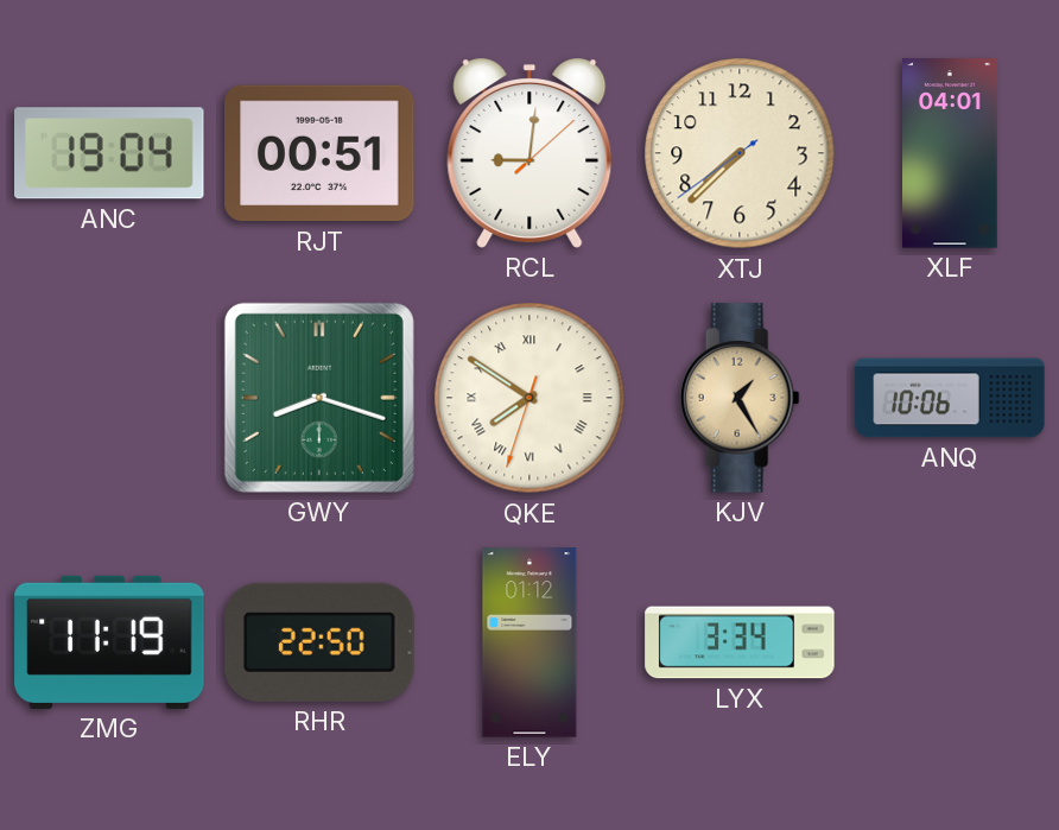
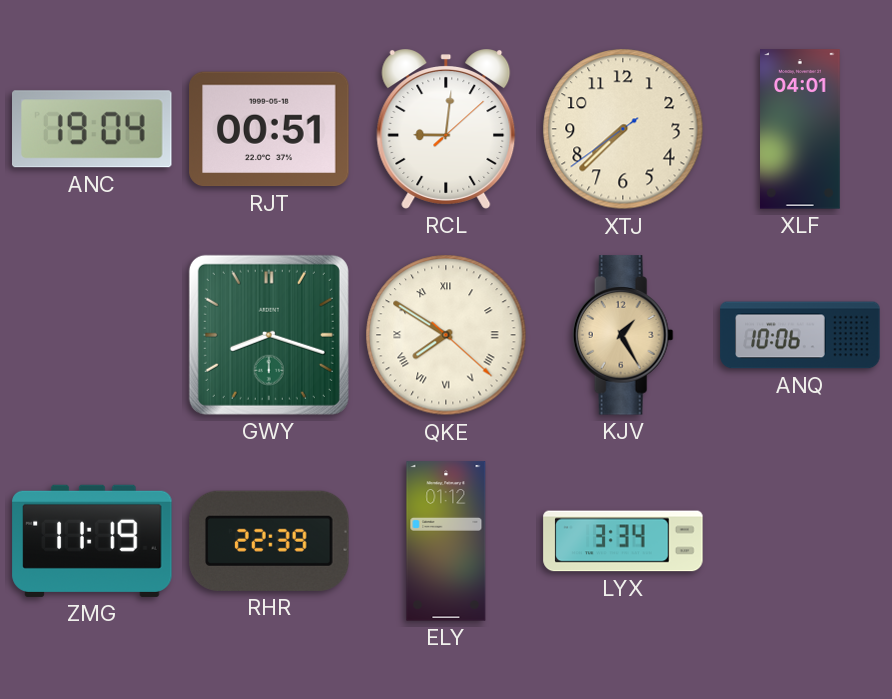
QKE: 7:50:33 -> 7:50:22
RHR: 22:50 -> 22:39
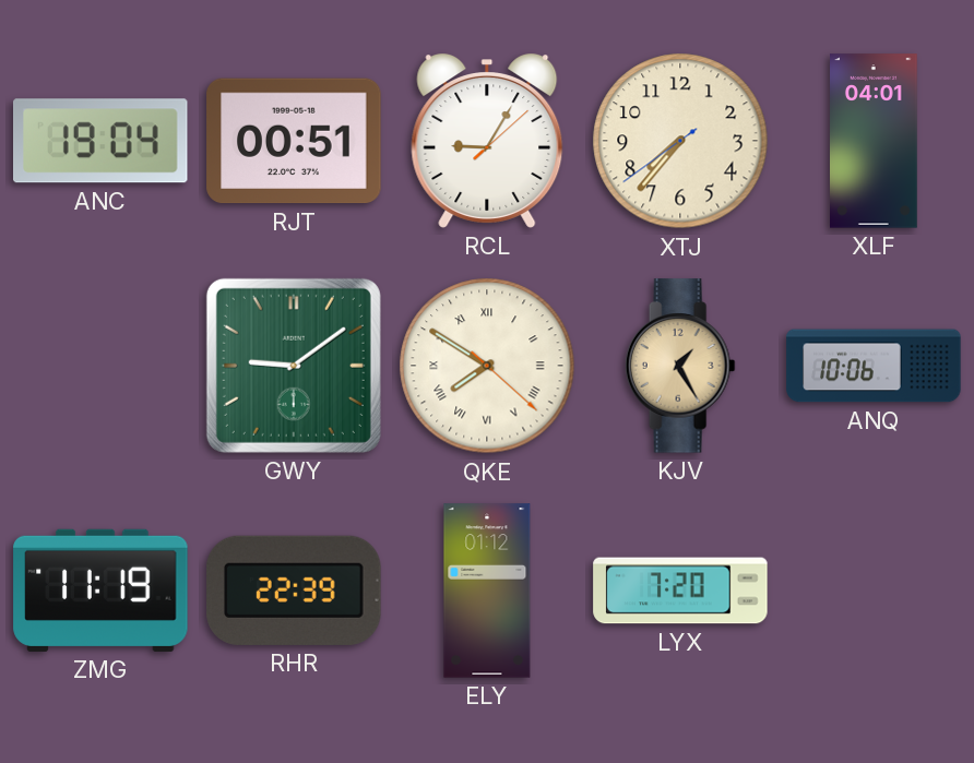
RCL: 9:01 -> 9:05
XTJ: 7:37 -> 7:36
GWY: 8:18 -> 9:09
LYX: 3:34 -> 7:20
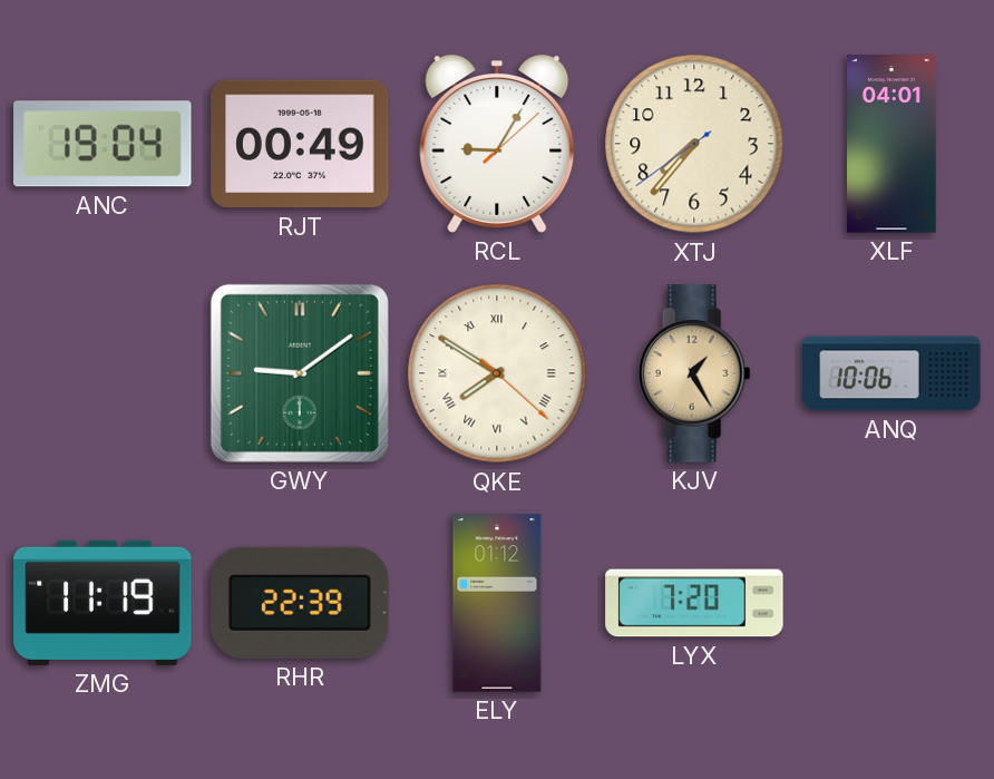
RJT: 00:51 -> 00:49
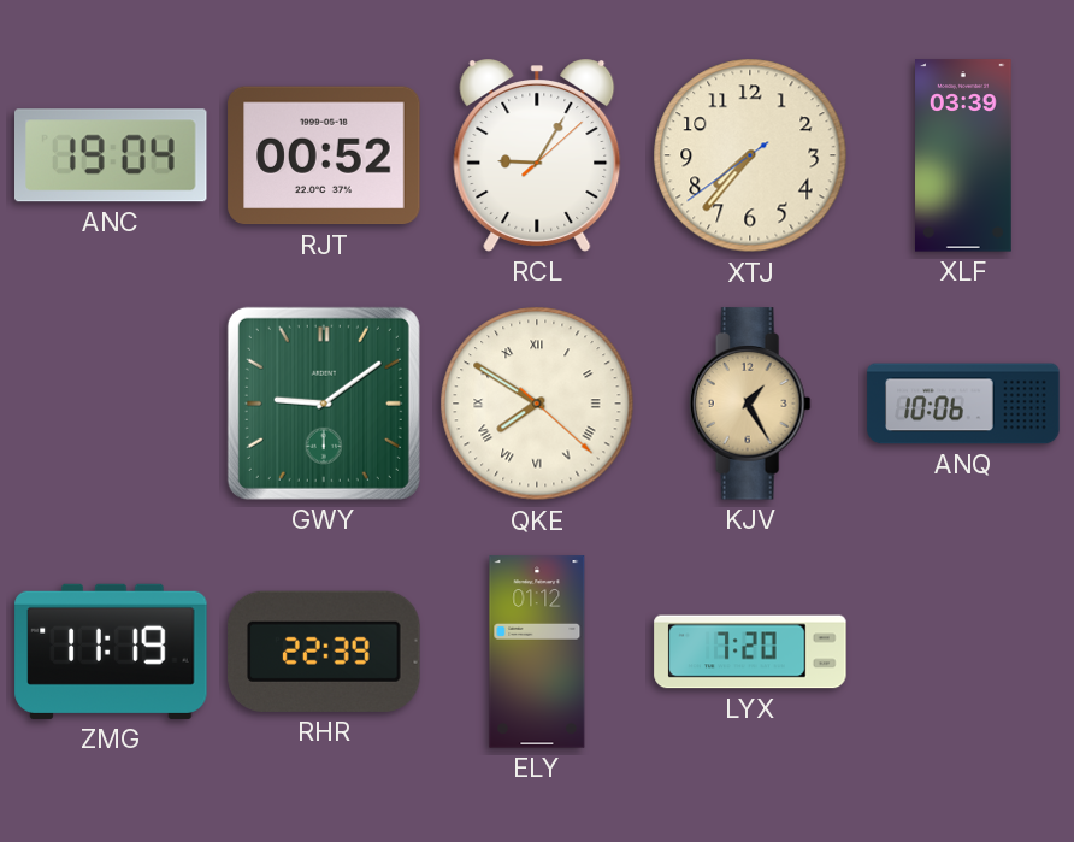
RJT: 00:49 -> 00:52
XLF: 04:01 -> 03:39
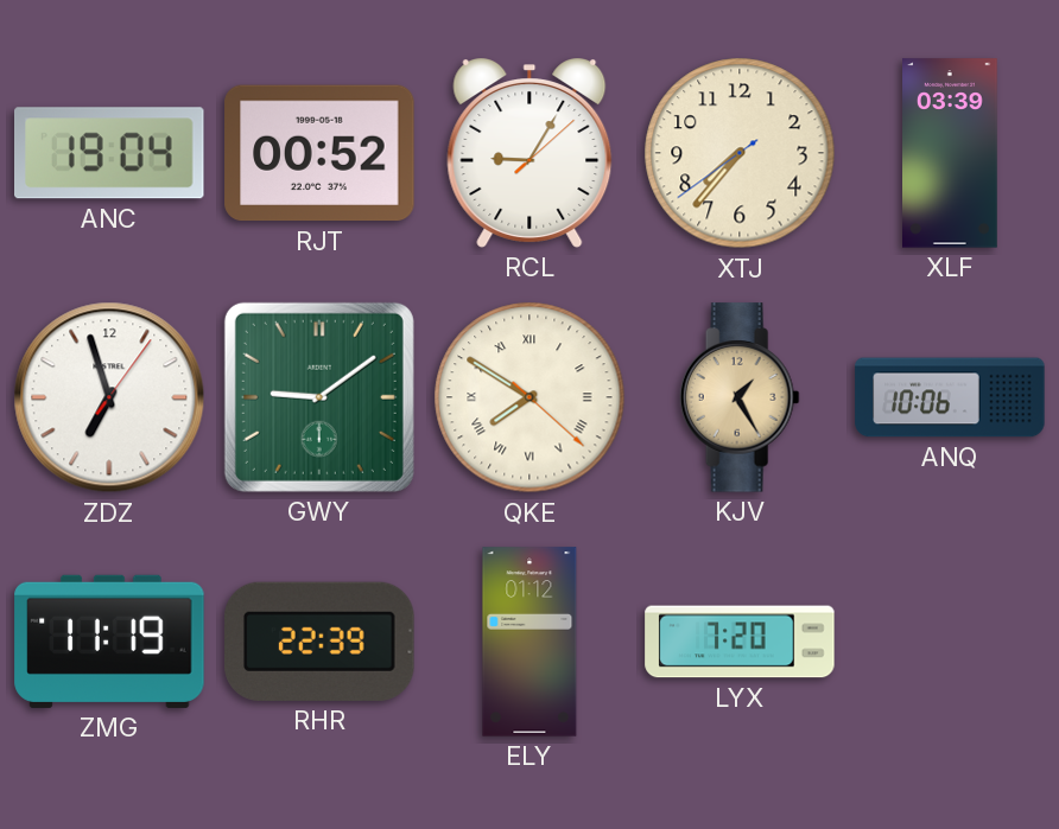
ZDZ: none -> 6:57
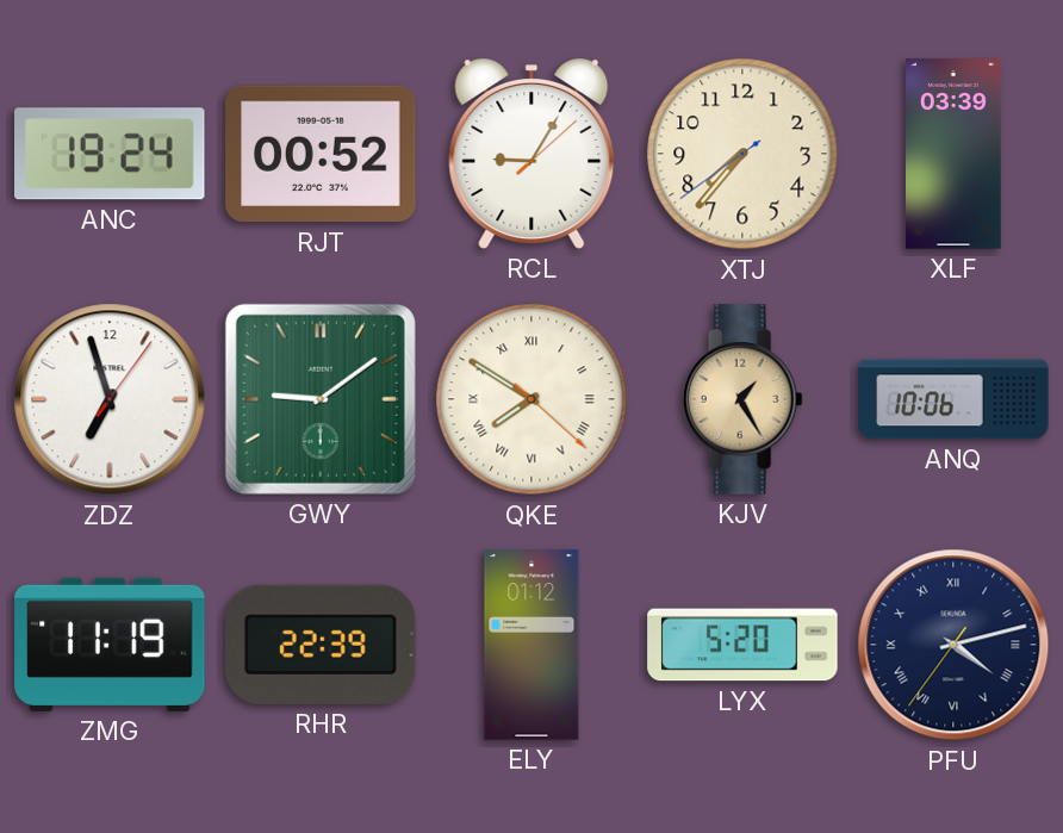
ANC: 19:04 -> 19:24
LYX: 7:20 -> 5:20
PFU: none -> 4:12
